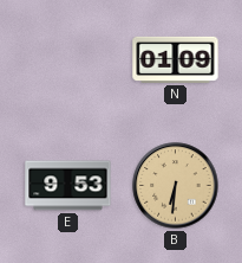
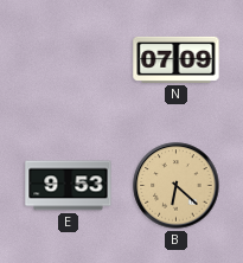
N: 01:09 -> 07:09
B: 6:31 -> 6:22
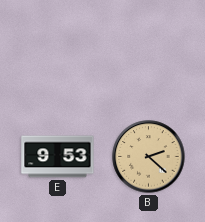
N: 07:09 -> none
B: 6:22 -> 2:22
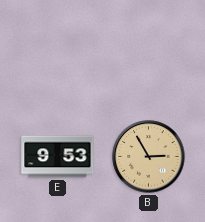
B: 2:22 -> 2:55
